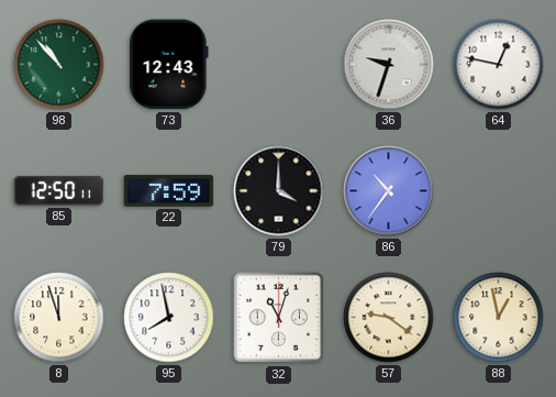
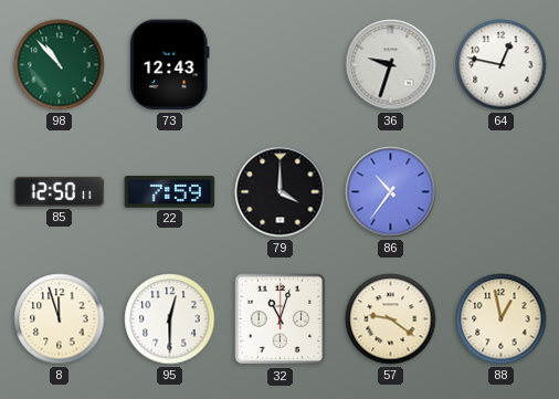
95: 7:58 -> 12:30
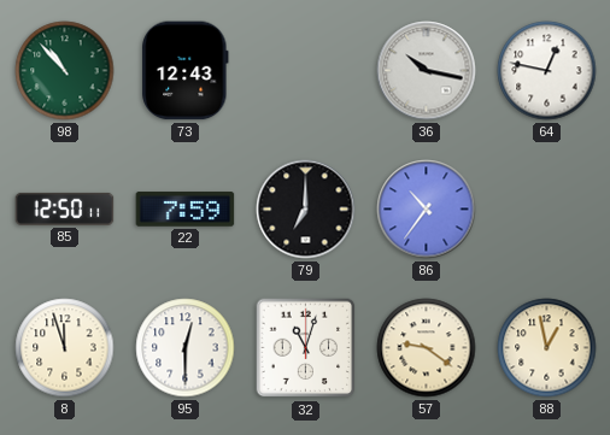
36: 9:33 -> 10:17
79: 4:00 -> 7:00
